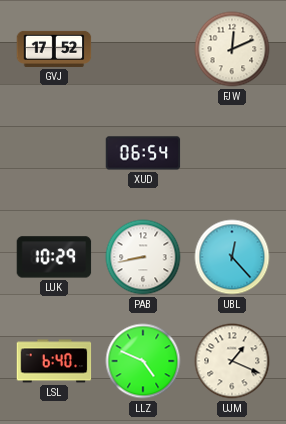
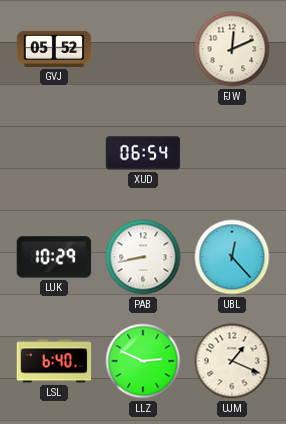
GVJ: 17:52 -> 05:52
LLZ: 4:49 -> 2:49
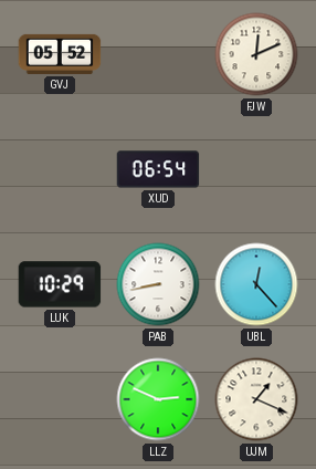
LSL: 6:40 -> none
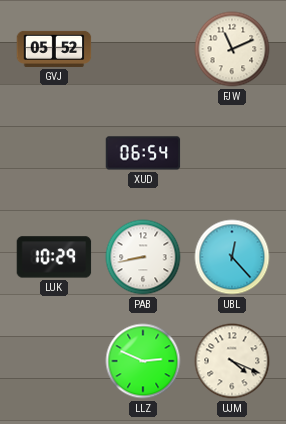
FJW: 12:11 -> 11:11
UJM: 1:19 -> 4:19
